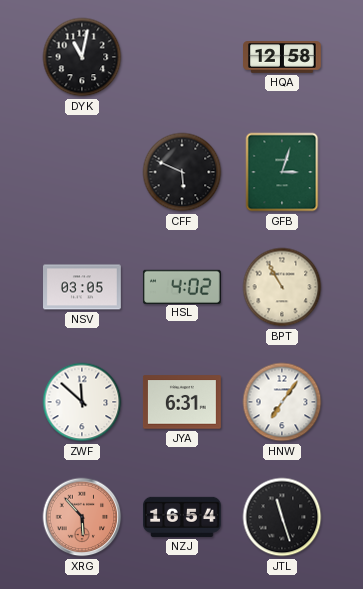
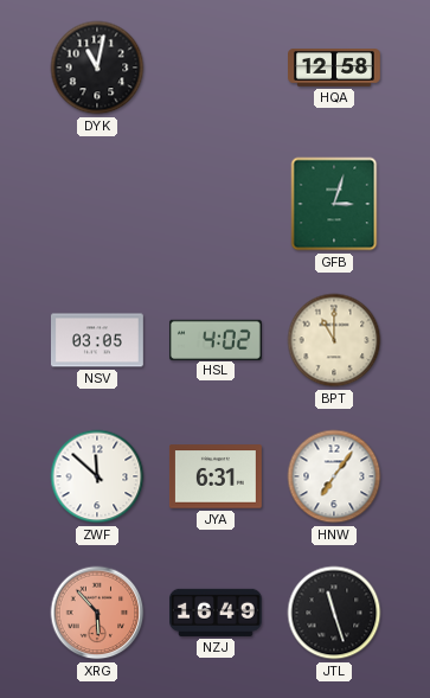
CFF: 5:49 -> none
BPT: 10:55 -> 11:00
NZJ: 16:54 -> 16:49
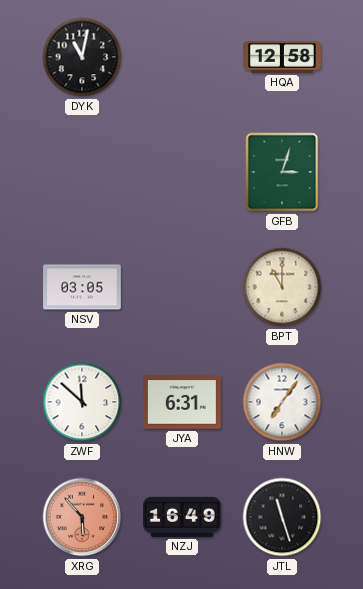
HSL: 4:02 -> none
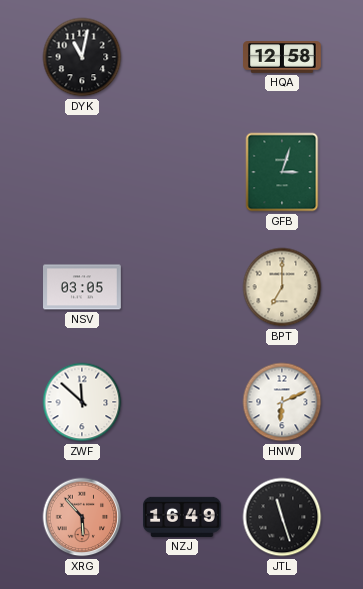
BPT: 11:00 -> 7:00
JYA: 6:31 -> none
HNW: 7:06 -> 6:11
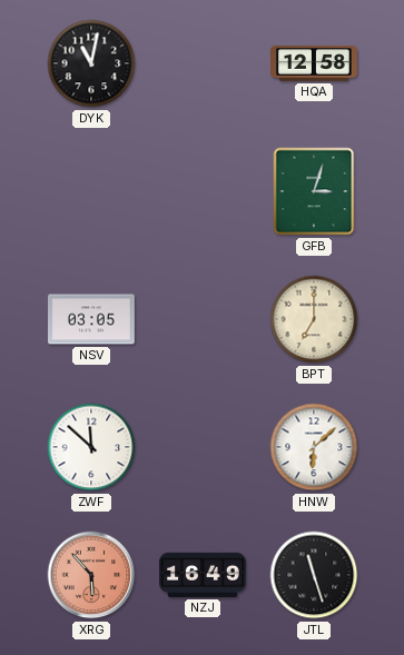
HNW: 6:11 -> 6:08
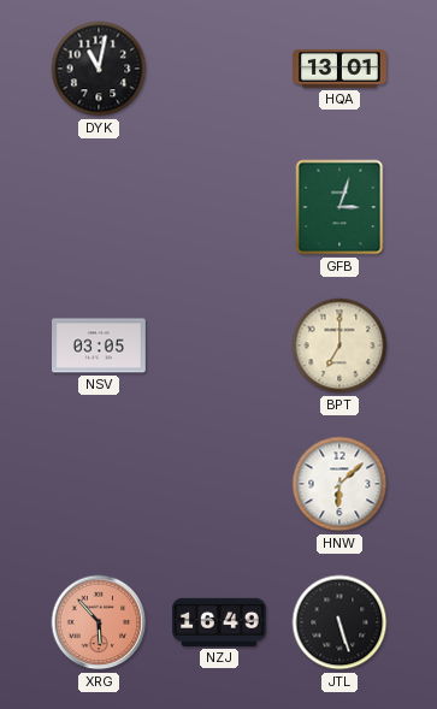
HQA: 12:58 -> 13:01
ZWF: 11:52 -> none
JTL: 11:27 -> 5:27
